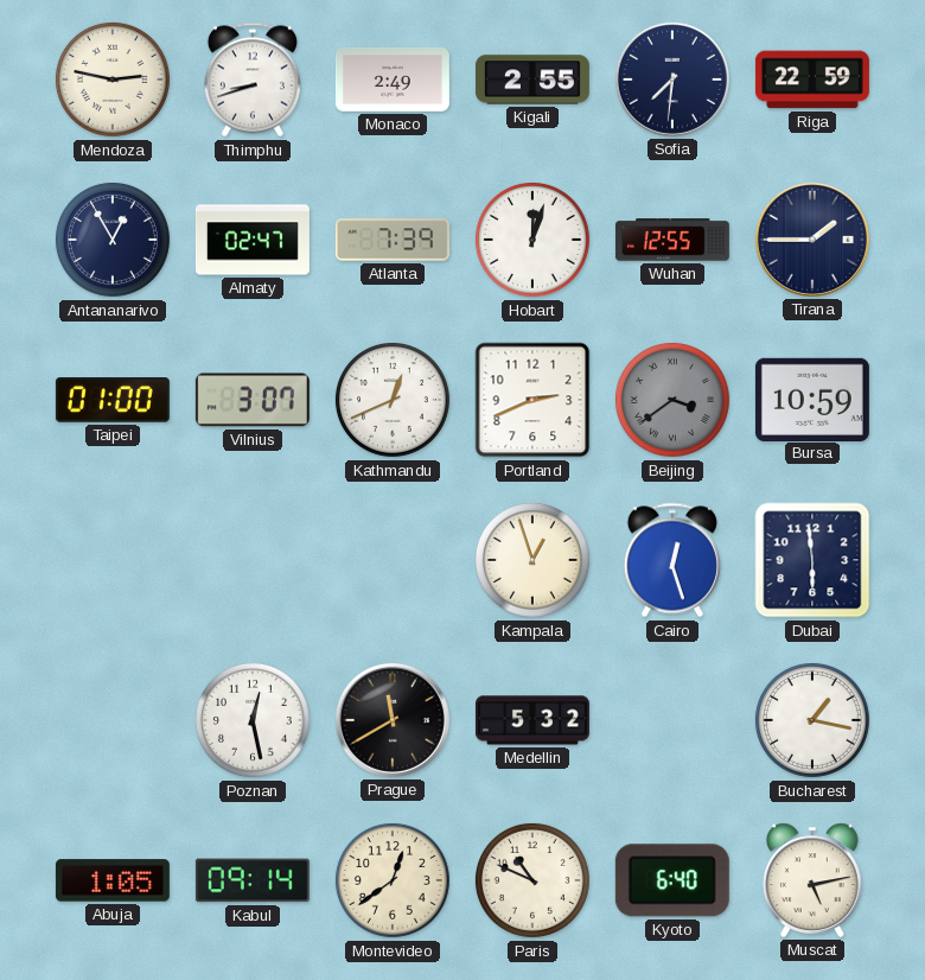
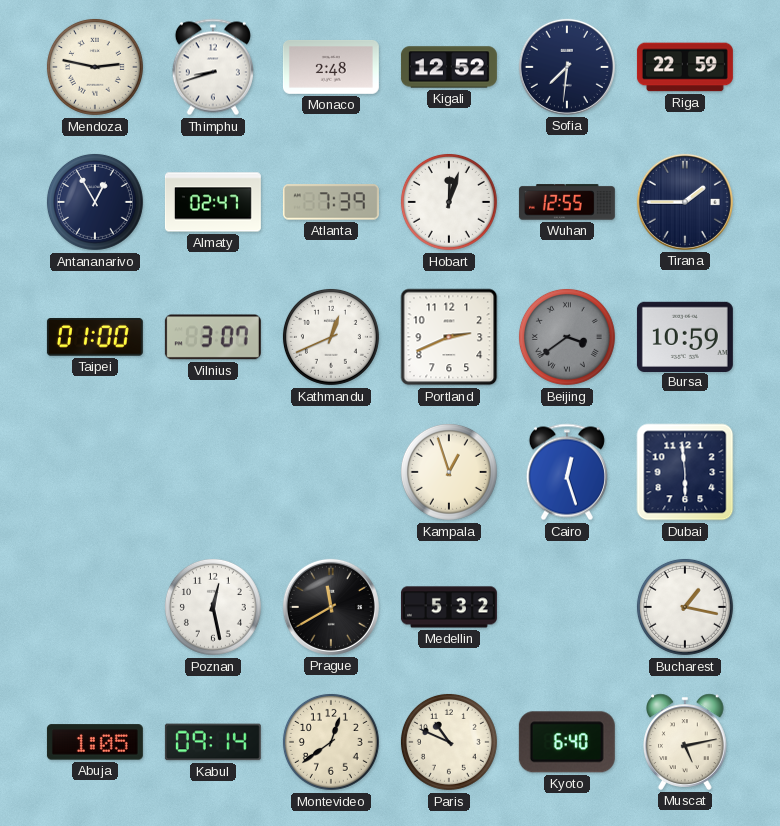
Monaco: 2:49 -> 2:48
Kigali: 2:55 -> 12:52
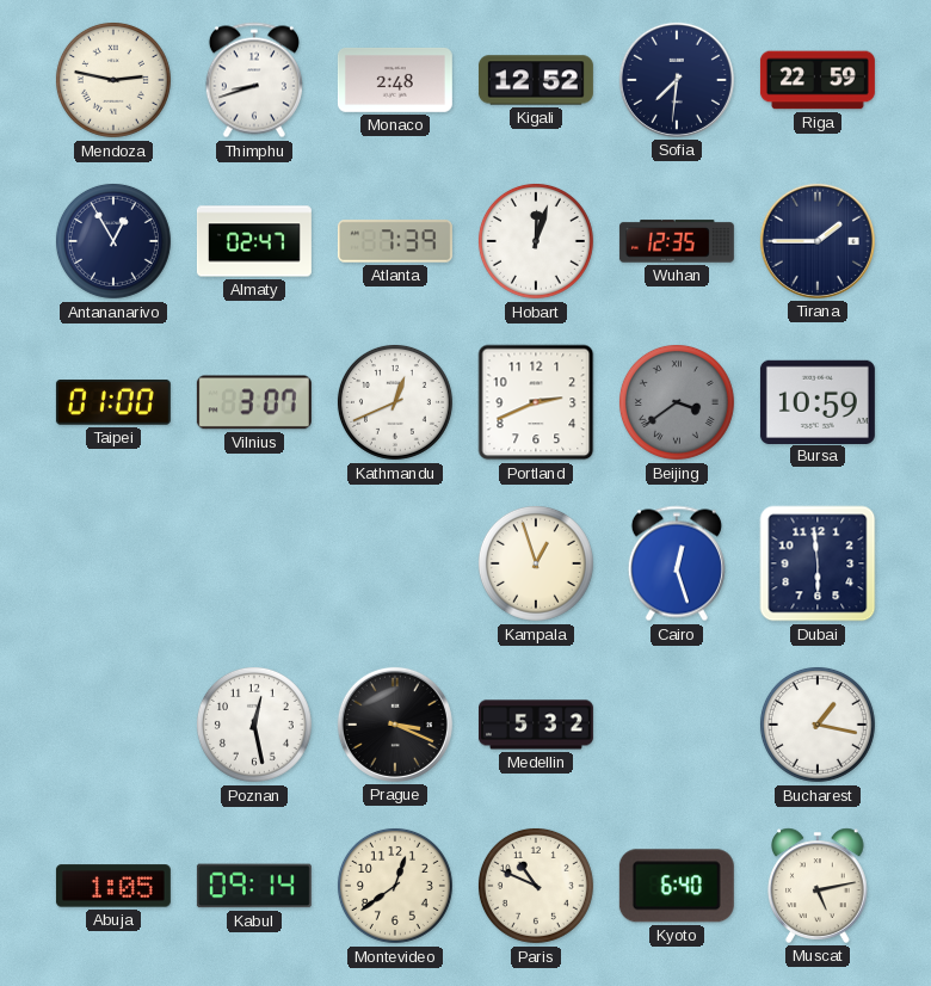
Wuhan: 12:55 -> 12:35
Prague: 11:40 -> 3:19
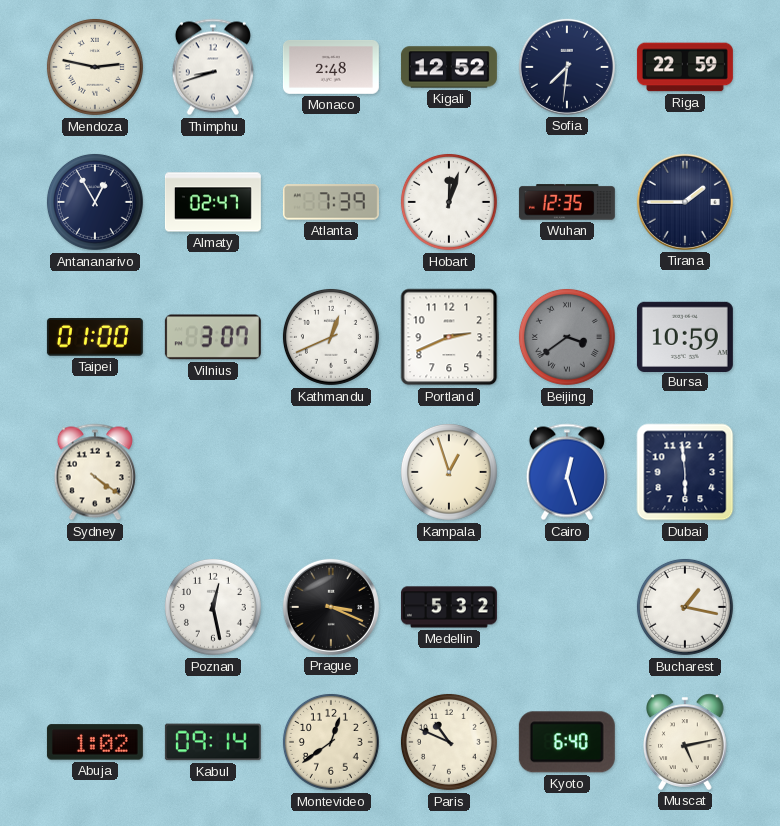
Sydney: none -> 4:21
Abuja: 1:05 -> 1:02
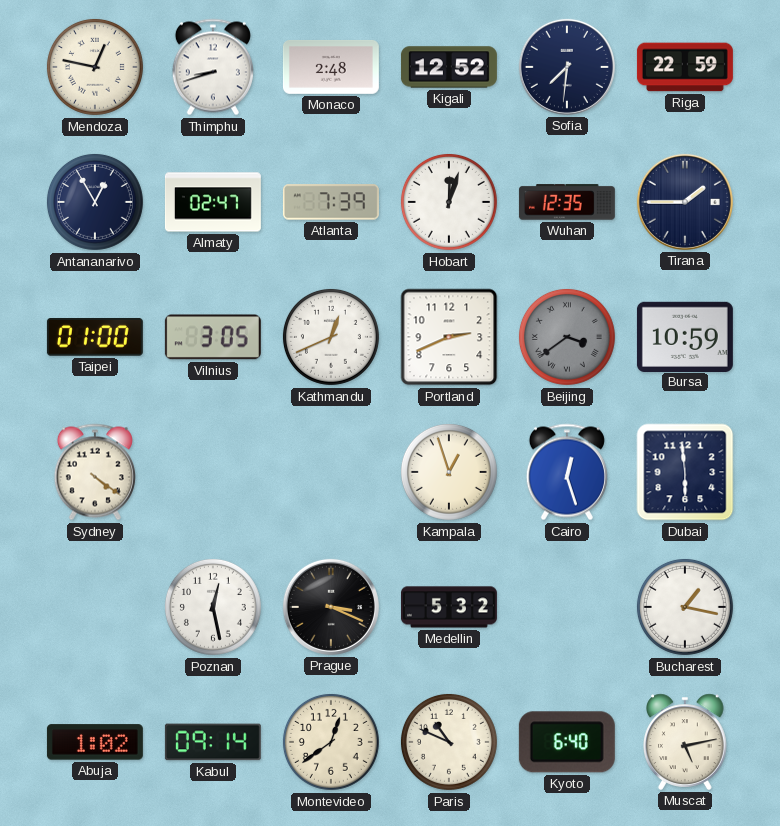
Mendoza: 2:47 -> 12:47
Vilnius: 3:07 -> 3:05
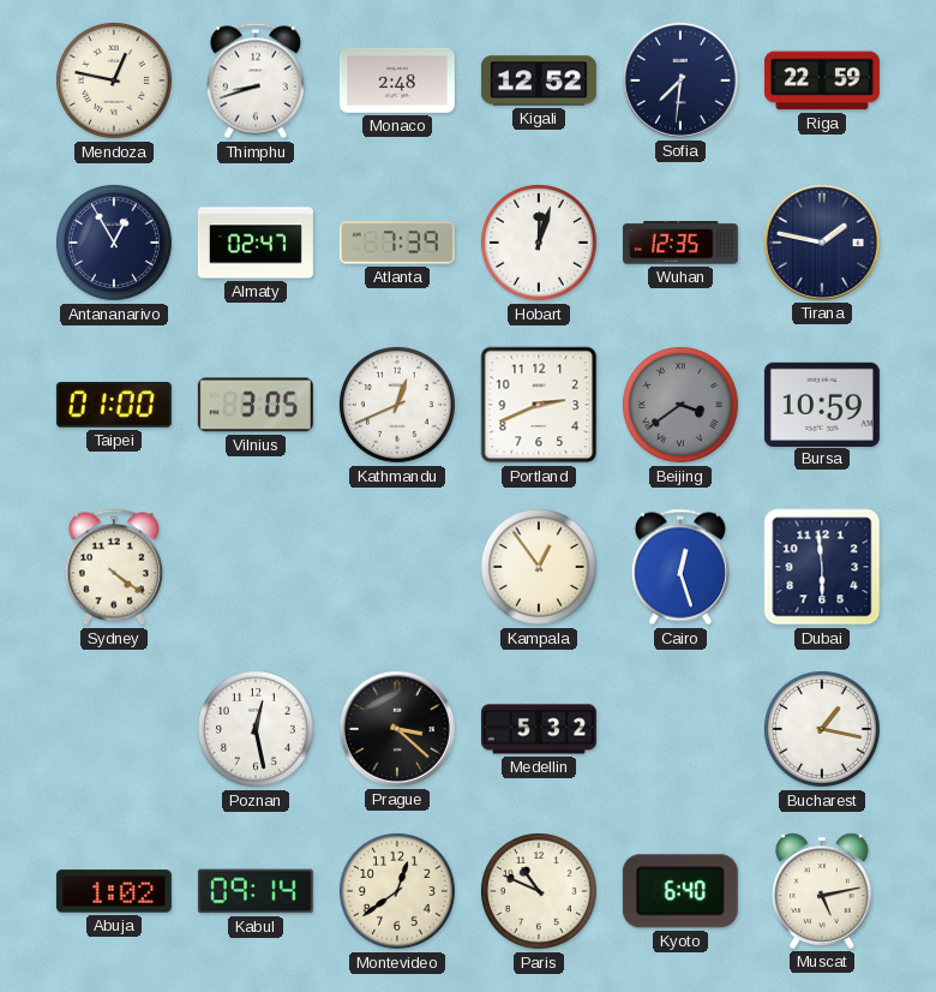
Tirana: 1:45 -> 1:47
Kampala: 12:57 -> 12:54
Prague: 3:19 -> 3:22
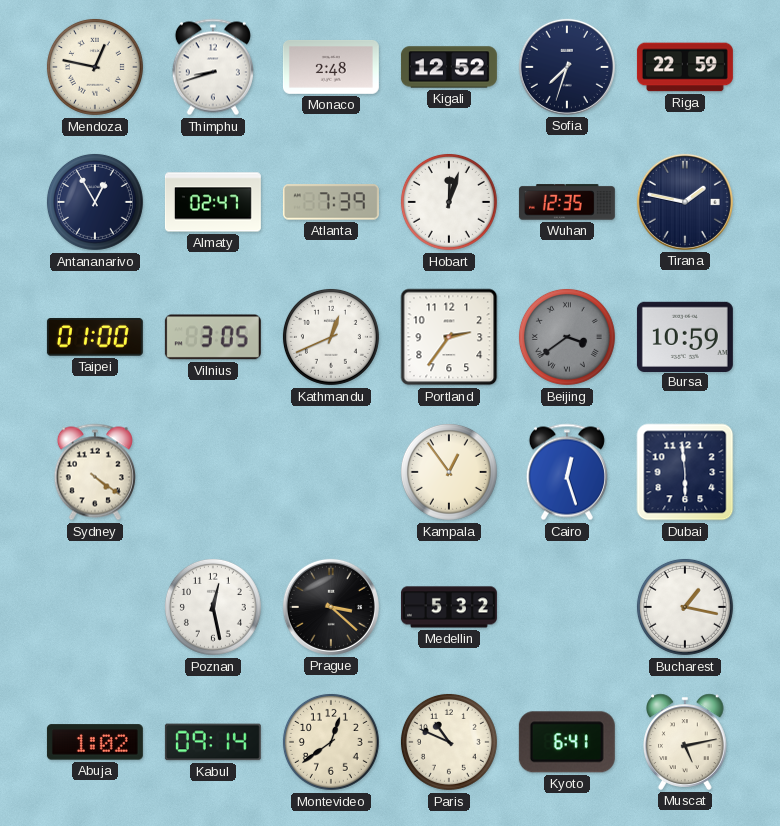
Sofia: 7:31 -> 7:33
Portland: 2:41 -> 2:36
Kyoto: 6:40 -> 6:41
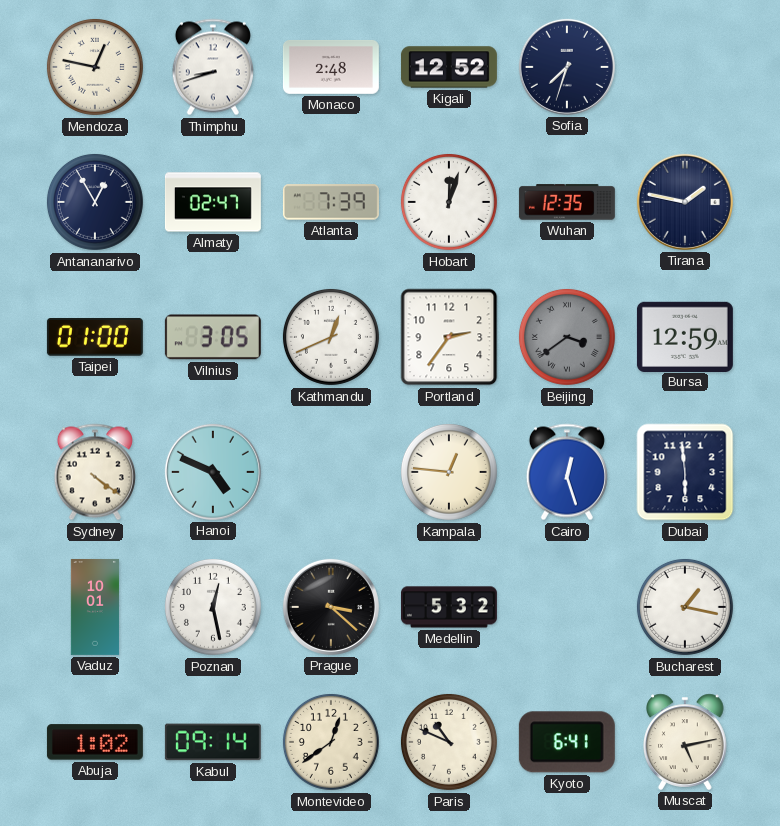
Riga: 22:59 -> none
Bursa: 10:59 -> 12:59
Hanoi: none -> 4:49
Kampala: 12:54 -> 12:46
Vaduz: none -> 10:01
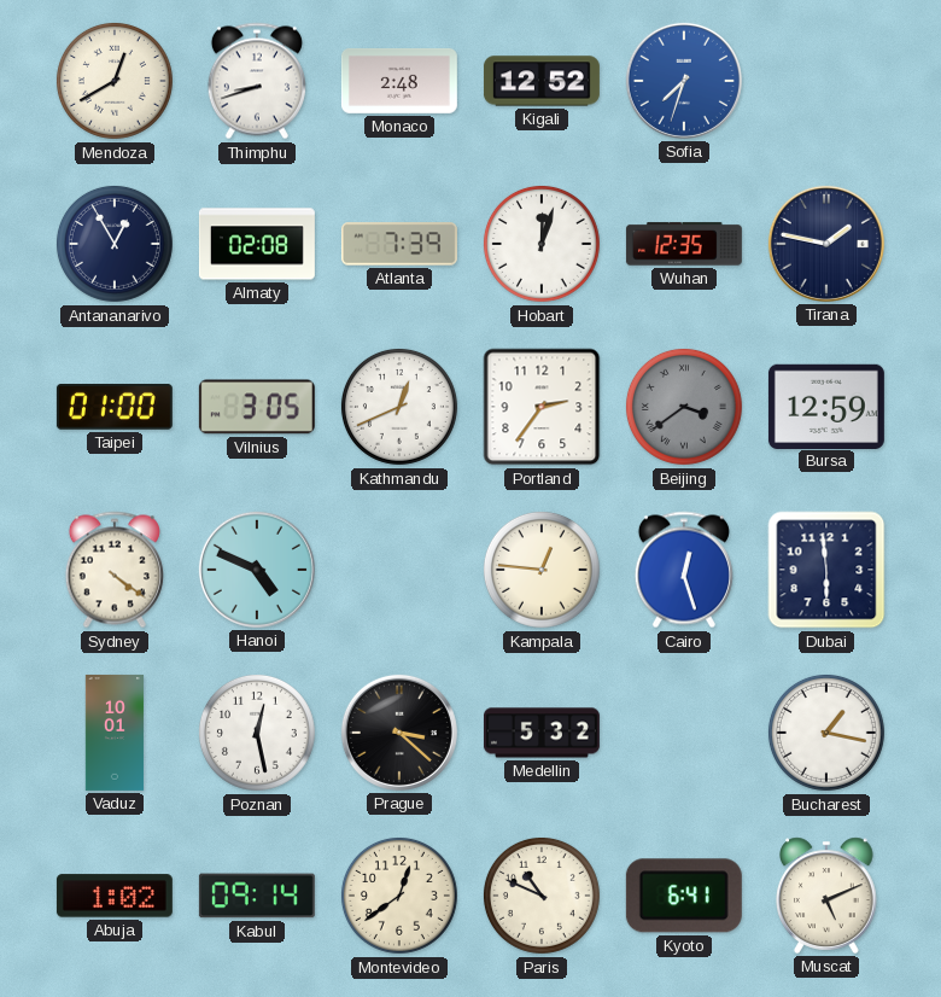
Mendoza: 12:47 -> 12:40
Sofia dial: navy -> blue
Almaty: 02:47 -> 02:08
Muscat: 5:13 -> 5:11
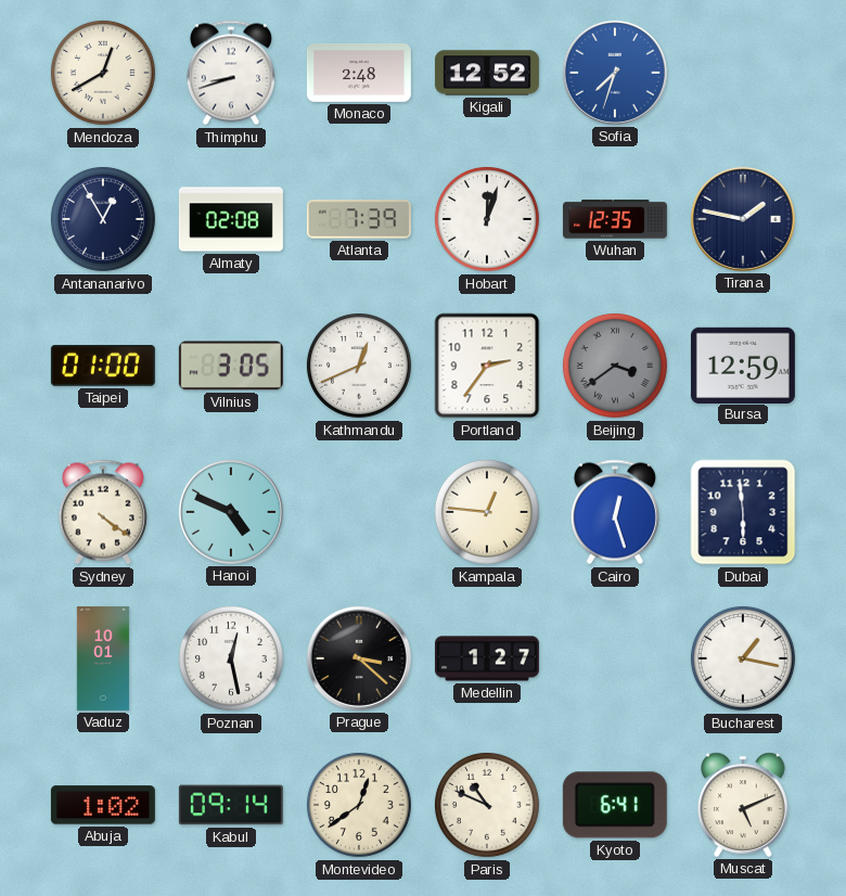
Medellin: 5:32 -> 1:27
